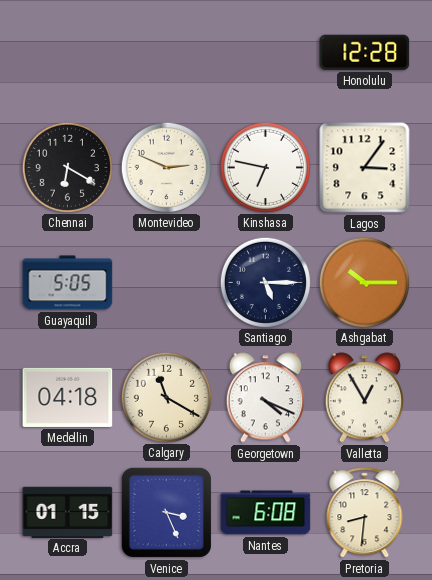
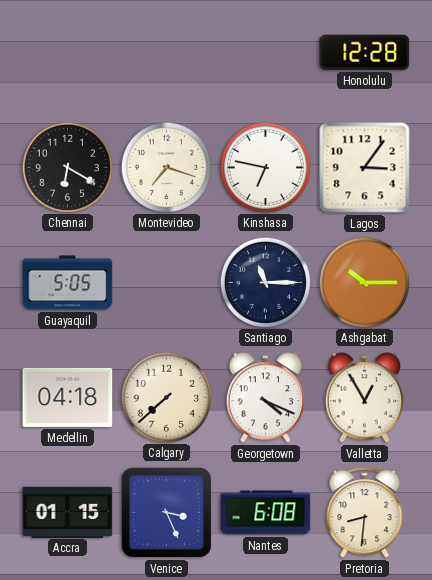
Montevideo: 2:49 -> 7:18
Santiago: 5:15 -> 11:15
Calgary: 11:20 -> 7:38
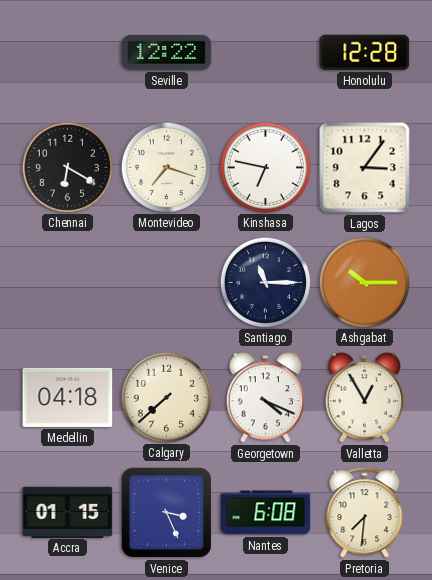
Seville: none -> 12:22
Guayaquil: 5:05 -> none
Pretoria: 8:31 -> 7:31
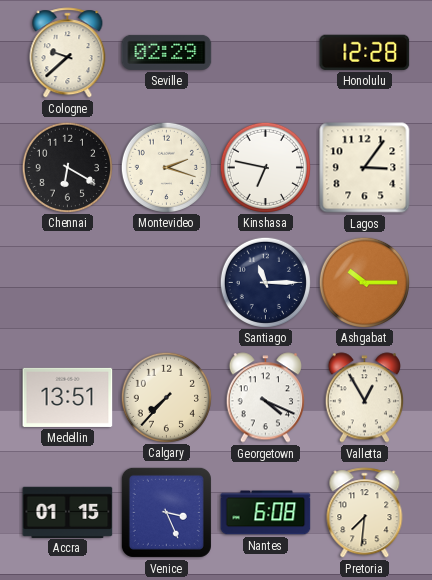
Cologne: none -> 9:38
Seville: 12:22 -> 02:29
Montevideo: 7:18 -> 2:18
Medellin: 04:18 -> 13:51
Calgary: 7:38 -> 7:37
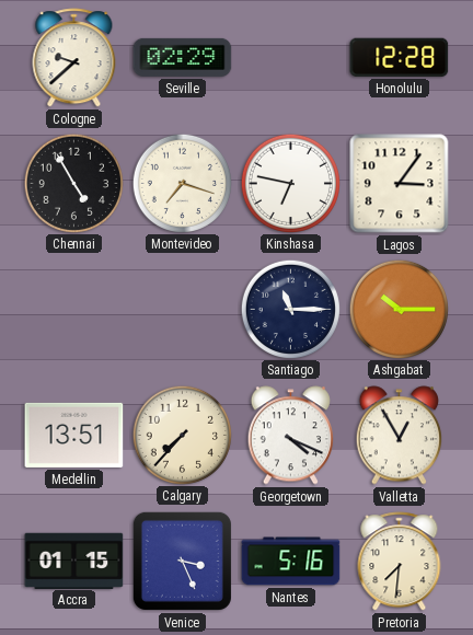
Chennai: 6:20 -> 4:55
Montevideo: 2:18 -> 7:18
Nantes: 6:08 -> 5:16
